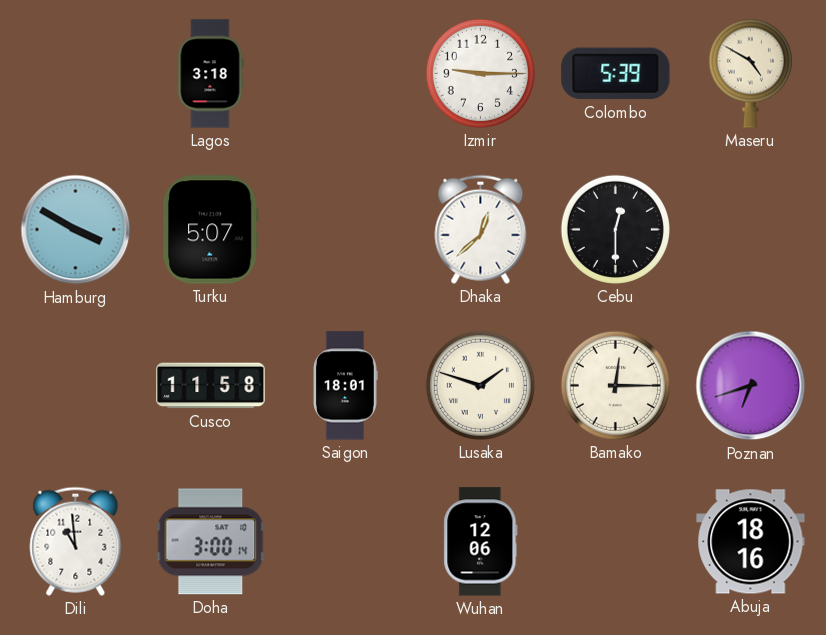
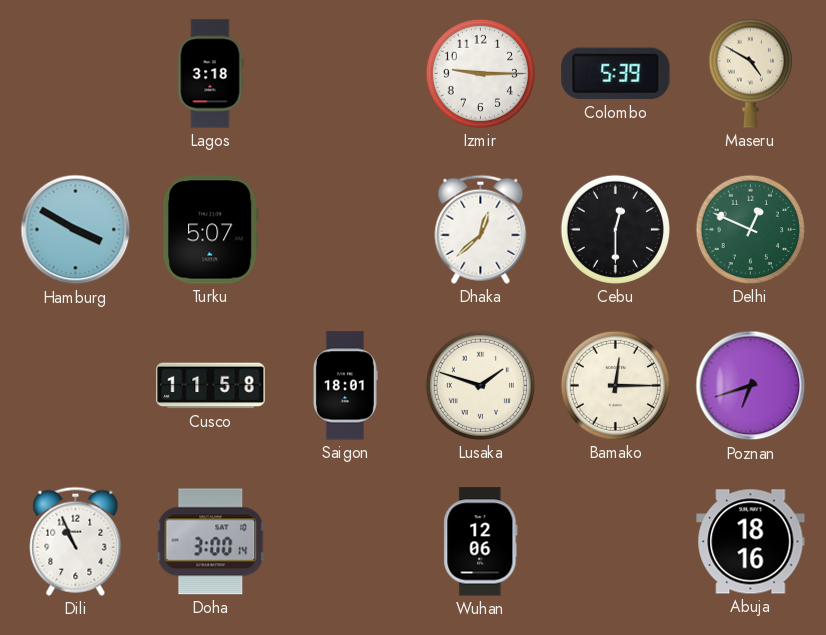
Delhi: none -> 12:49
Dili: 10:59 -> 10:56
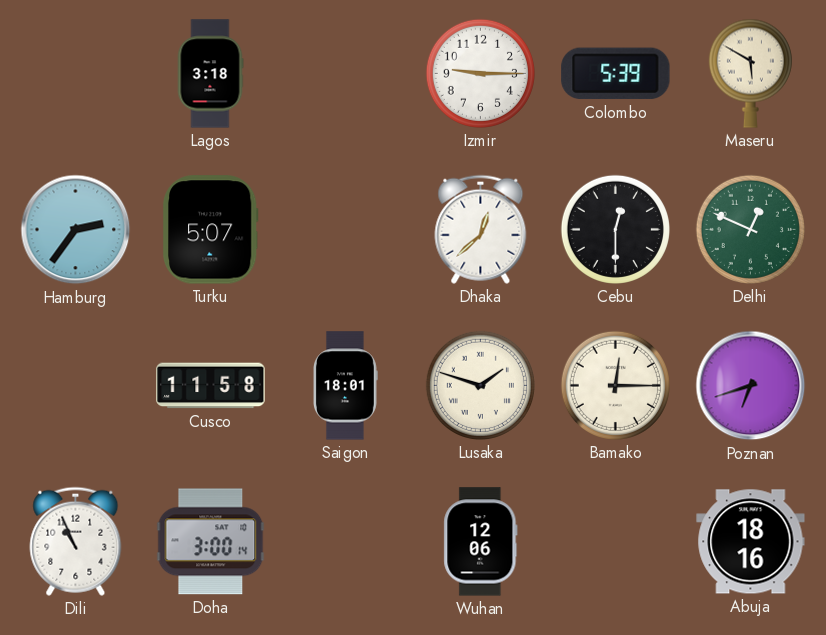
Maseru: 4:50 -> 5:50
Hamburg: 3:50 -> 2:36
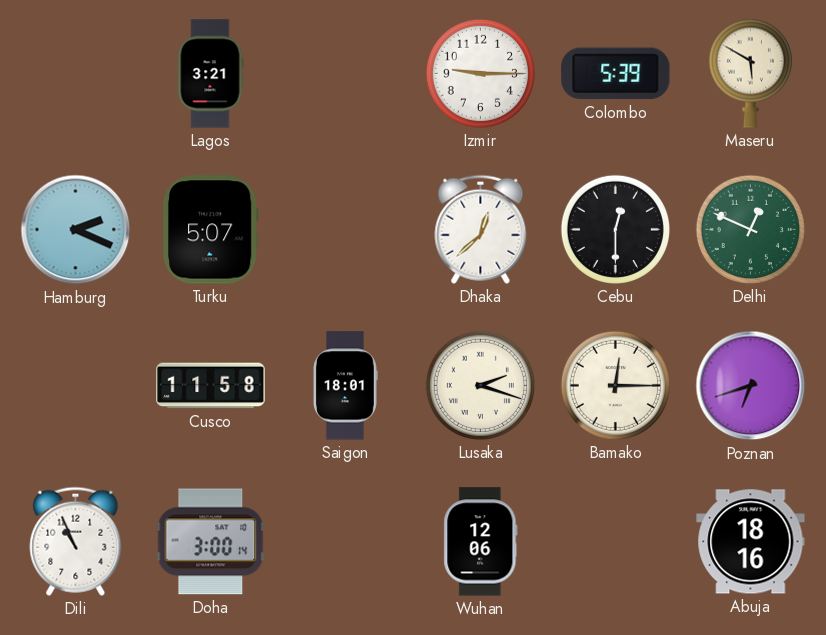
Lagos: 3:18 -> 3:21
Hamburg: 2:36 -> 2:19
Lusaka: 1:48 -> 2:18
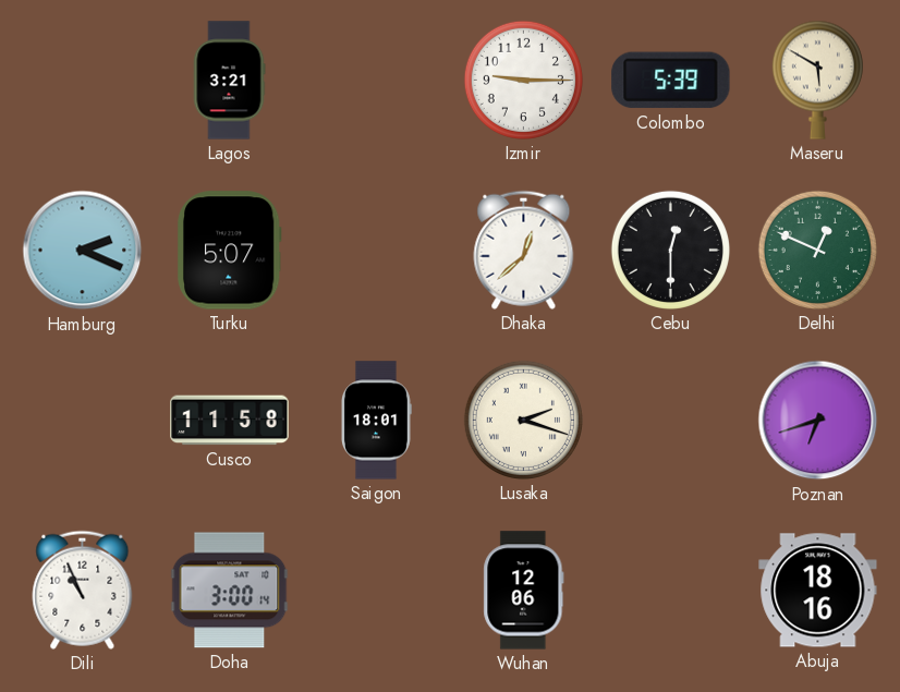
Bamako: 12:15 -> none
